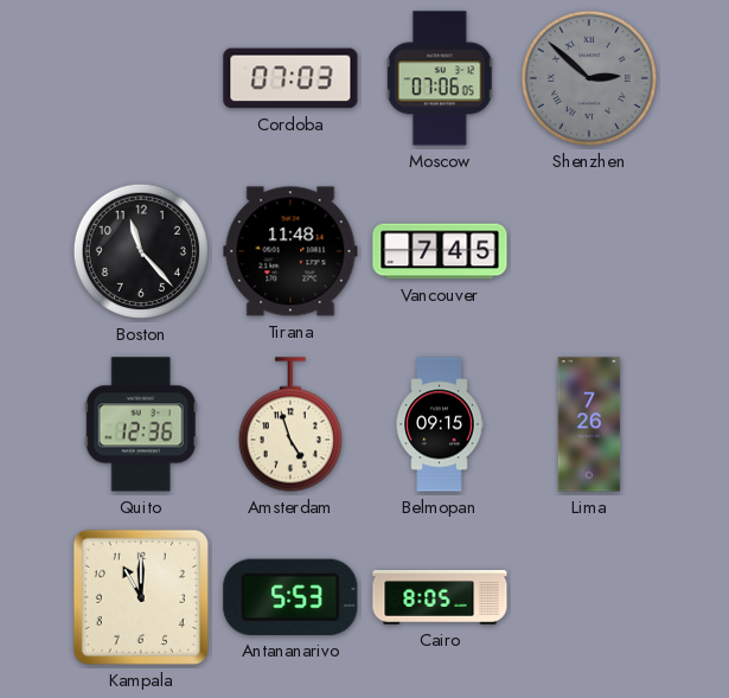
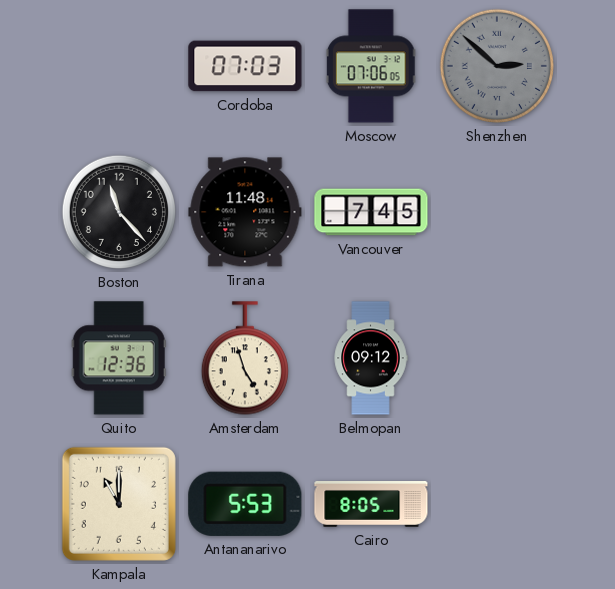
Belmopan: 09:15 -> 09:12
Lima: 7:26 -> none
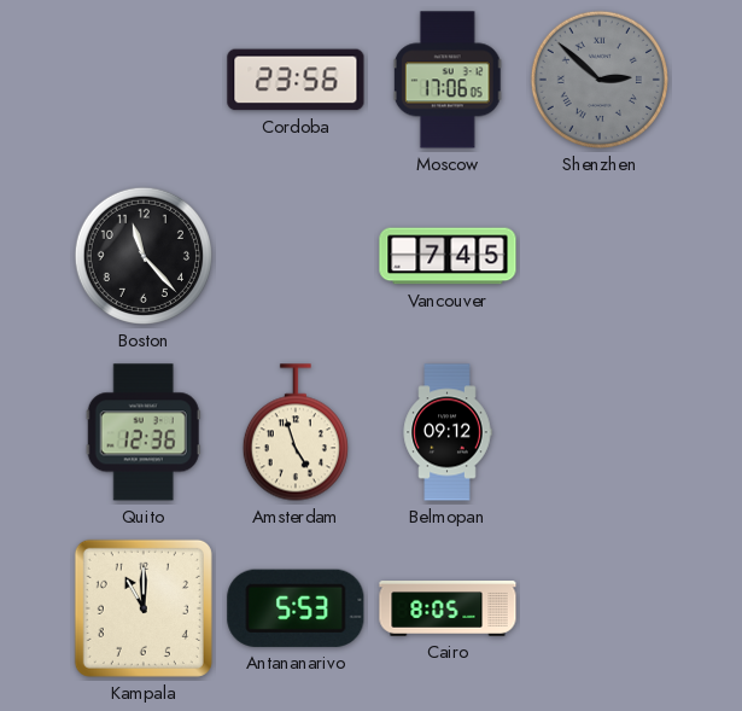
Cordoba: 07:03 -> 23:56
Moscow: 07:06 -> 17:06
Tirana: 11:48 -> none
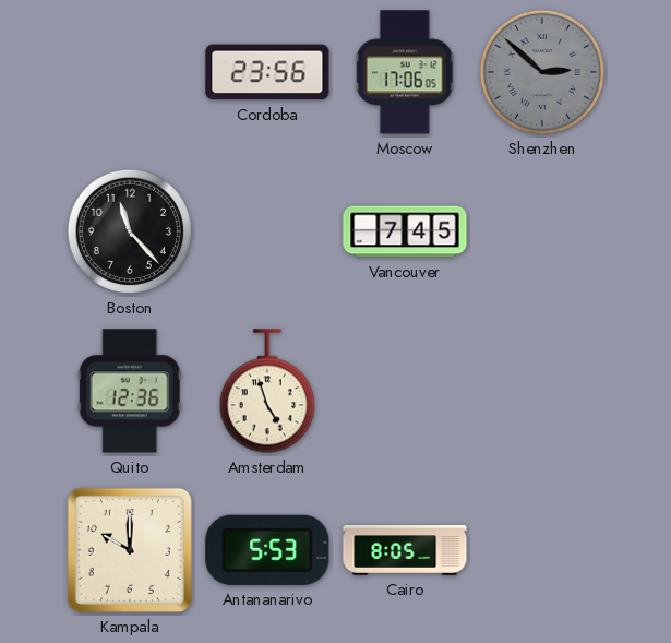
Belmopan: 09:12 -> none
Kampala: 11:00 -> 10:00
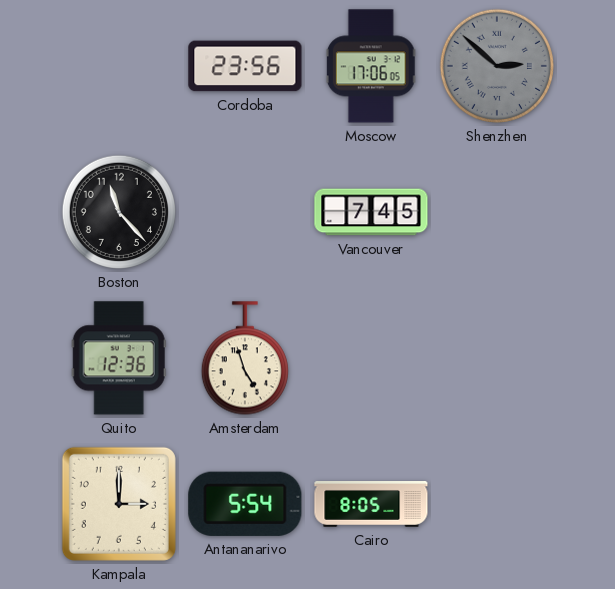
Kampala: 10:00 -> 3:00
Antananarivo: 5:53 -> 5:54
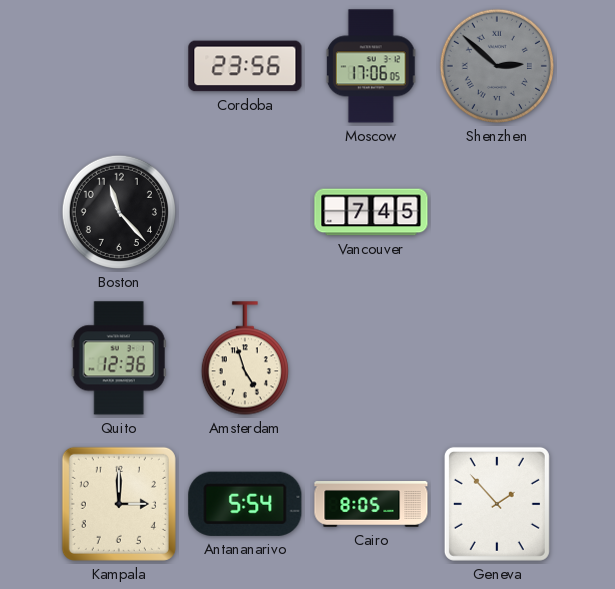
Geneva: none -> 1:53
